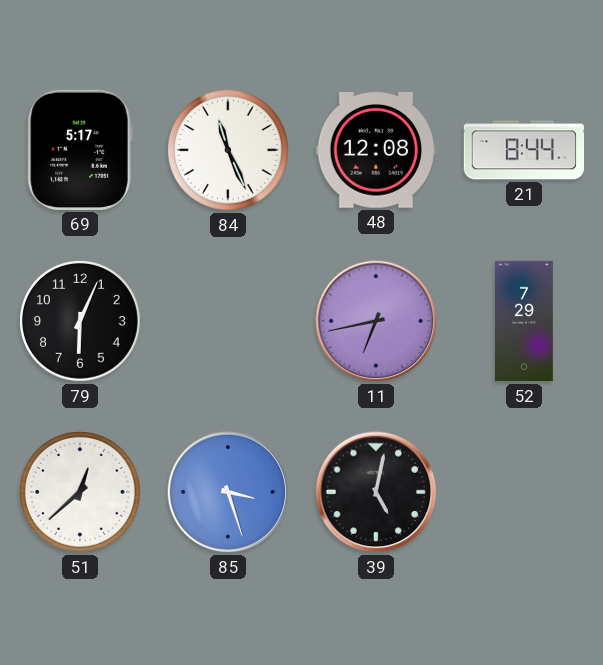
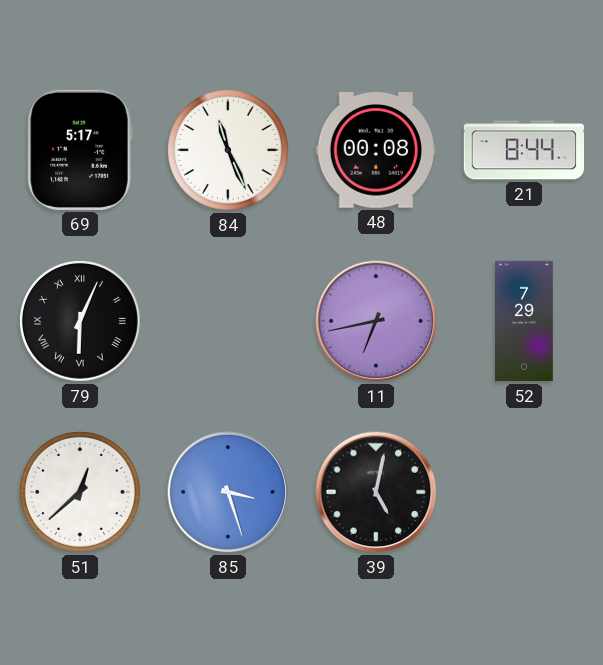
48: 12:08 -> 00:08
79 numerals: Arabic -> Roman
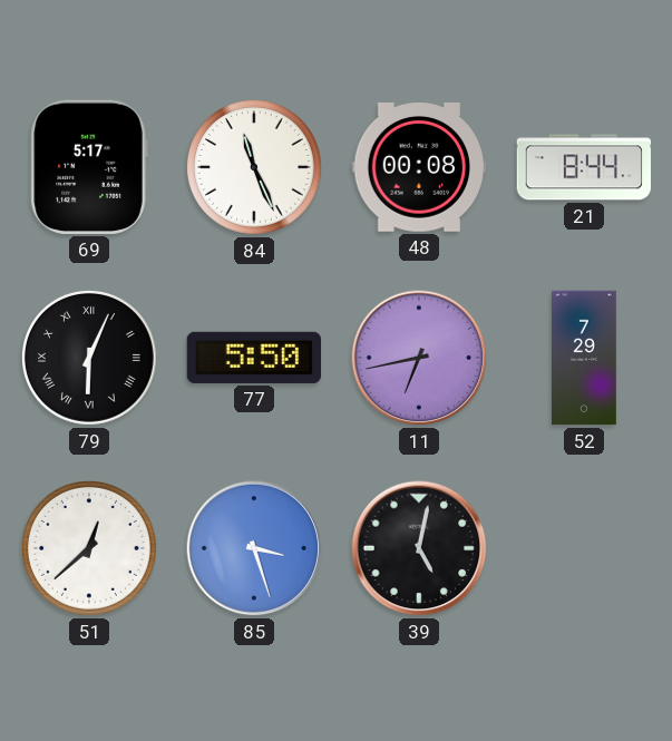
77: none -> 5:50
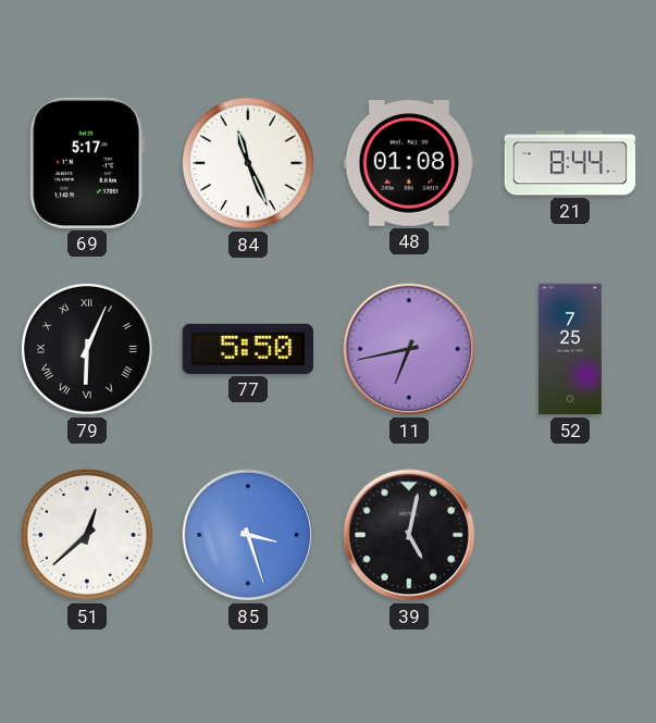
48: 00:08 -> 01:08
52: 7:29 -> 7:25
